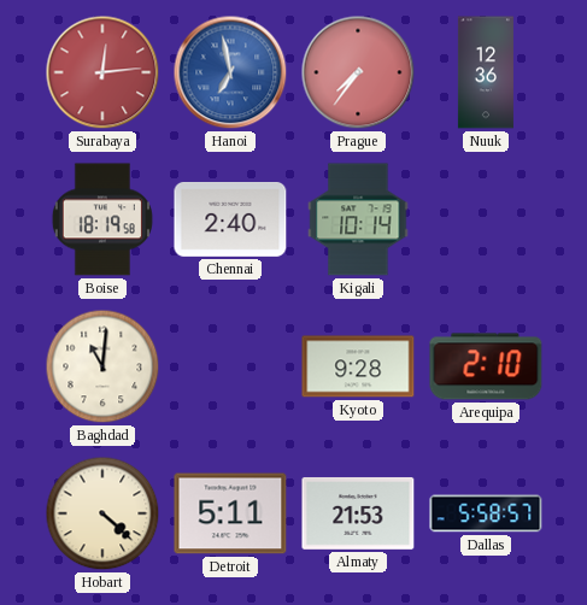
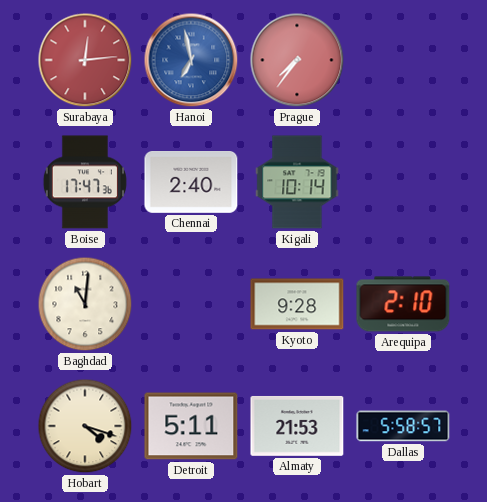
Nuuk: 12:36 -> none
Boise: 18:19 -> 17:47
Hobart: 4:22 -> 4:18
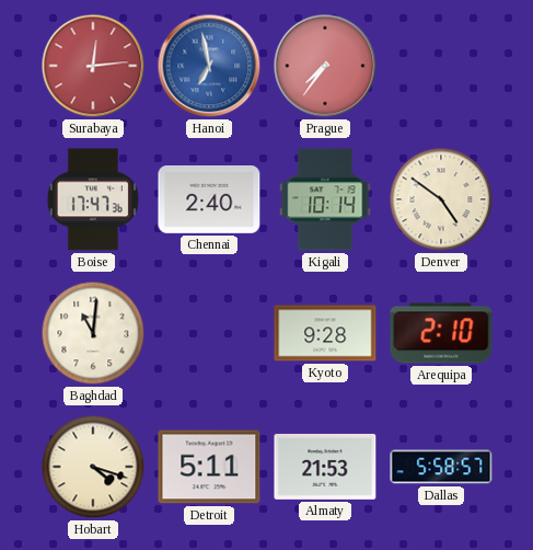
Denver: none -> 4:51
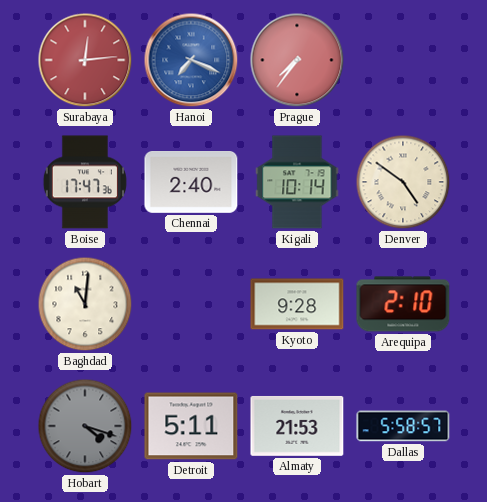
Hanoi: 6:58 -> 7:19
Hobart dial: cream -> grey
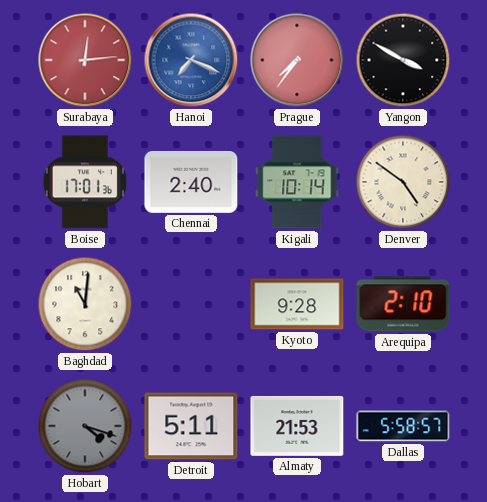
Yangon: none -> 3:50
Boise: 17:47 -> 17:01
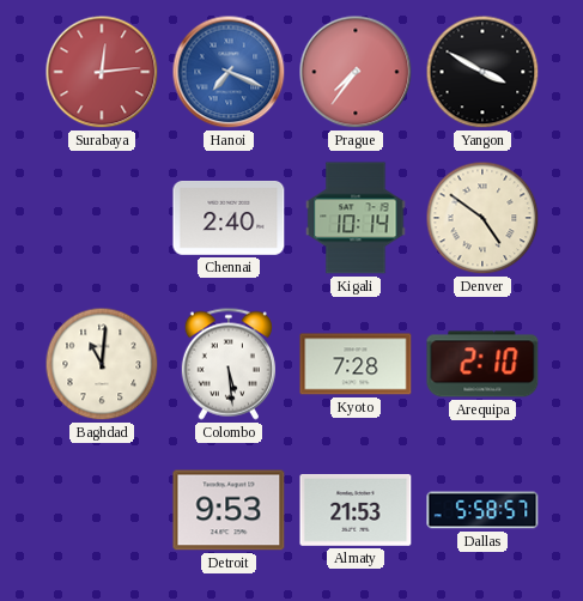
Boise: 17:01 -> none
Colombo: none -> 5:29
Kyoto: 9:28 -> 7:28
Hobart: 4:18 -> none
Detroit: 5:11 -> 9:53
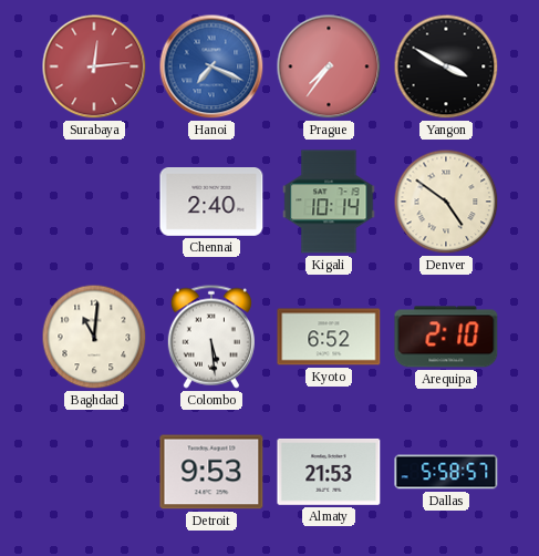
Kyoto: 7:28 -> 6:52
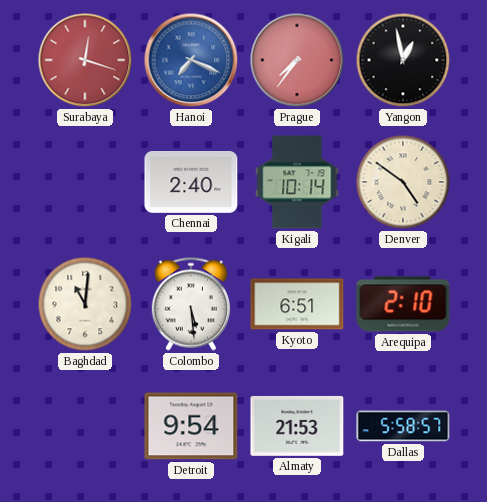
Surabaya: 12:14 -> 12:18
Yangon: 3:50 -> 12:58
Kyoto: 6:52 -> 6:51
Detroit: 9:53 -> 9:54
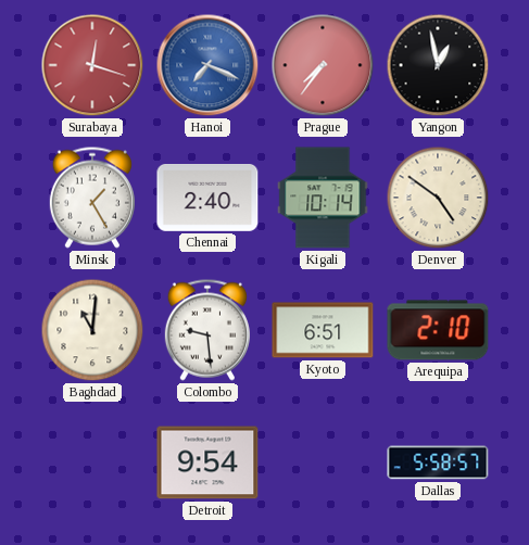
Minsk: none -> 1:25
Colombo: 5:29 -> 9:29
Almaty: 21:53 -> none
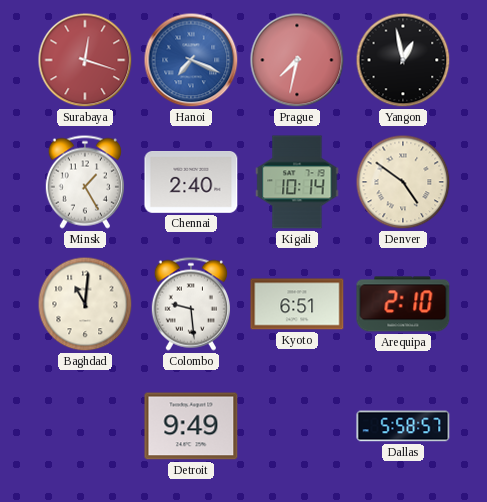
Prague: 7:36 -> 7:32
Detroit: 9:54 -> 9:49
